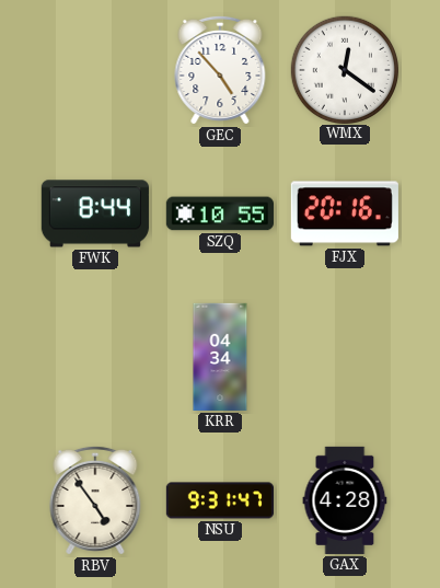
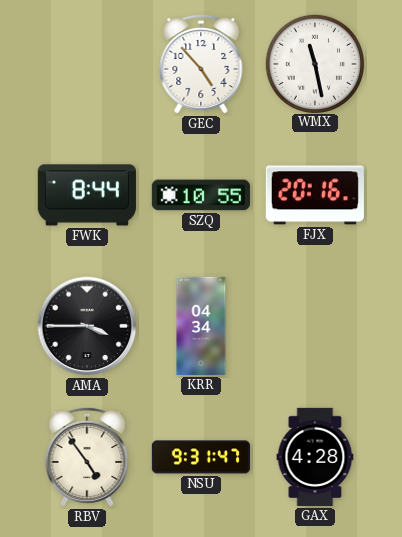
WMX: 12:21 -> 11:28
AMA: none -> 3:45
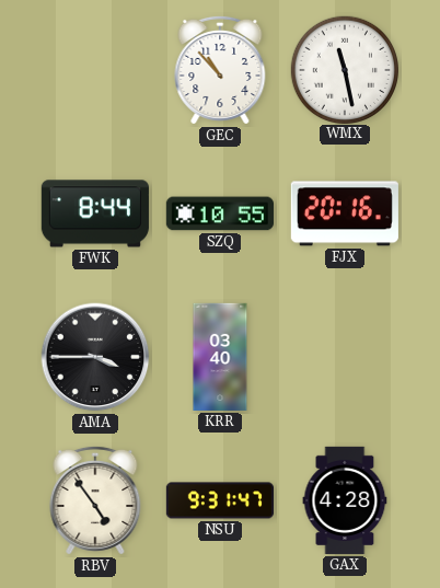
GEC: 4:53 -> 10:53
KRR: 04:34 -> 03:40
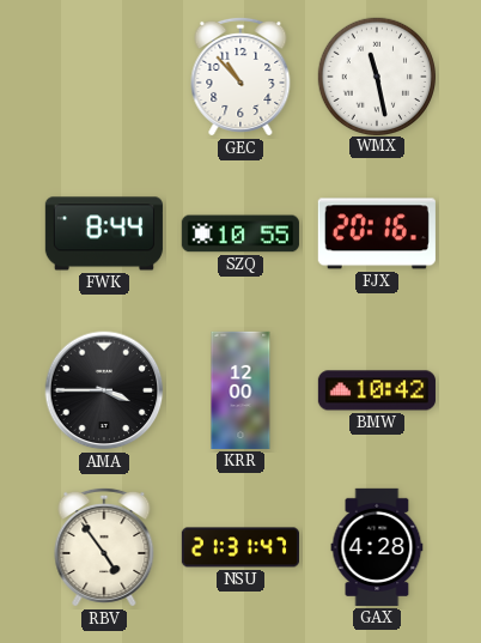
KRR: 03:40 -> 12:00
BMW: none -> 10:42
NSU: 9:31 -> 21:31
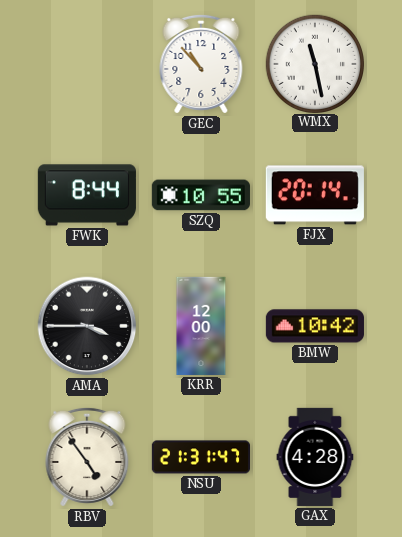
FJX: 20:16 -> 20:14
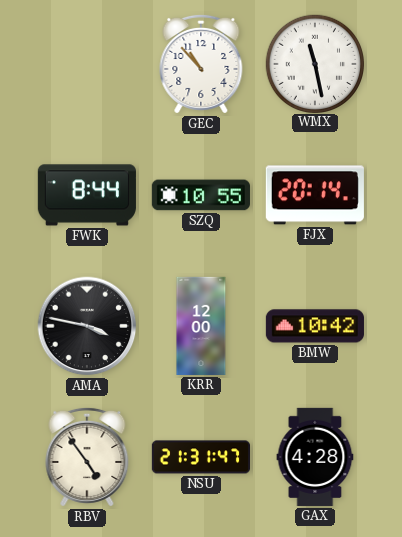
AMA: 3:45 -> 3:47
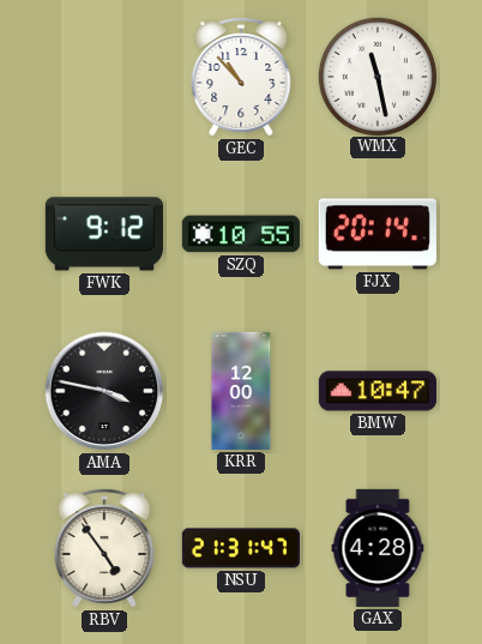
FWK: 8:44 -> 9:12
BMW: 10:42 -> 10:47
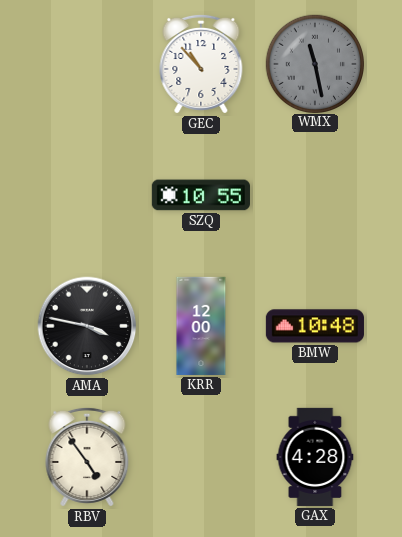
WMX dial: white -> grey
FWK: 9:12 -> none
FJX: 20:14 -> none
BMW: 10:47 -> 10:48
NSU: 21:31 -> none
